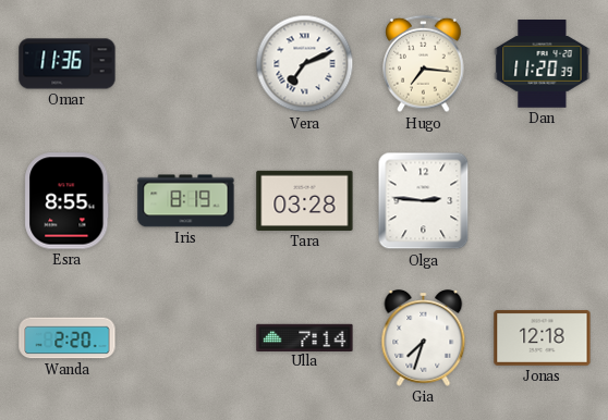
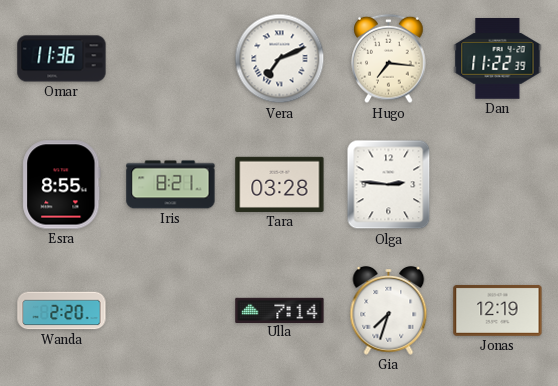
Dan: 11:20 -> 11:22
Iris: 8:19 -> 8:21
Jonas: 12:18 -> 12:19
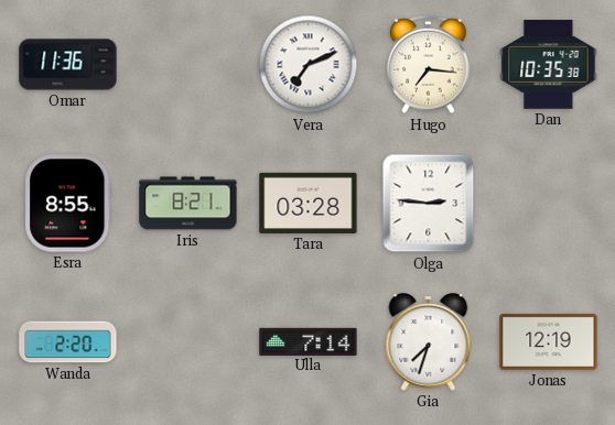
Dan: 11:22 -> 10:35
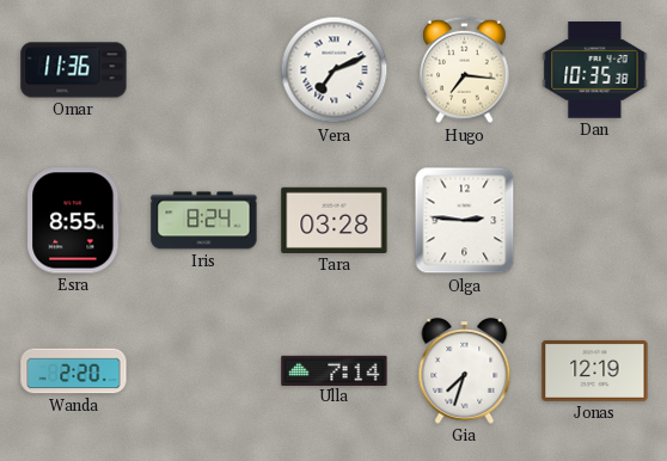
Iris: 8:21 -> 8:24
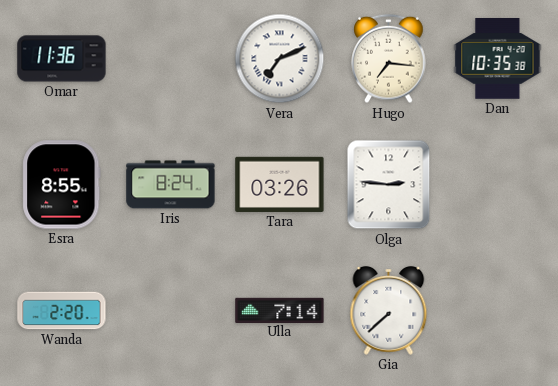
Tara: 03:28 -> 03:26
Gia: 7:33 -> 7:38
Jonas: 12:19 -> none
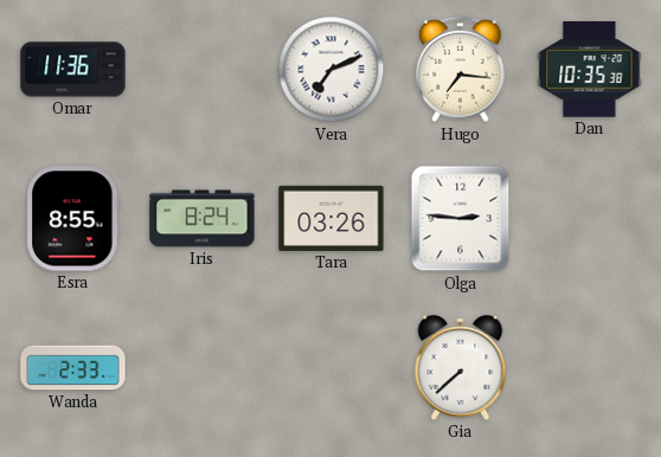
Wanda: 2:20 -> 2:33
Ulla: 7:14 -> none
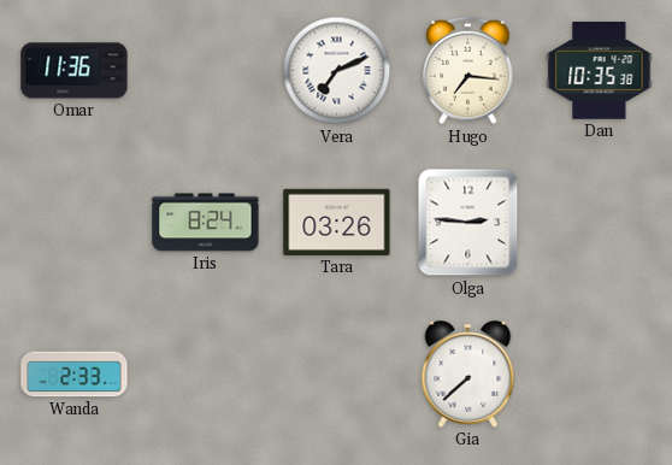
Esra: 8:55 -> none
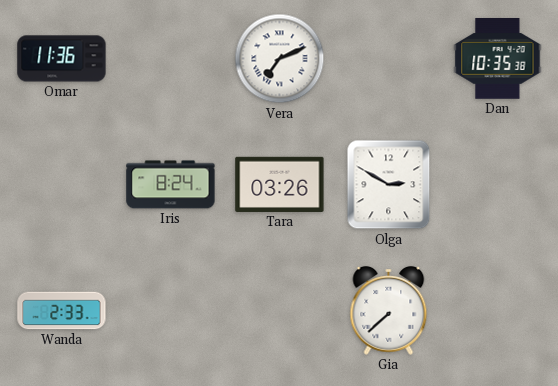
Hugo: 7:16 -> none
Olga: 2:46 -> 2:50
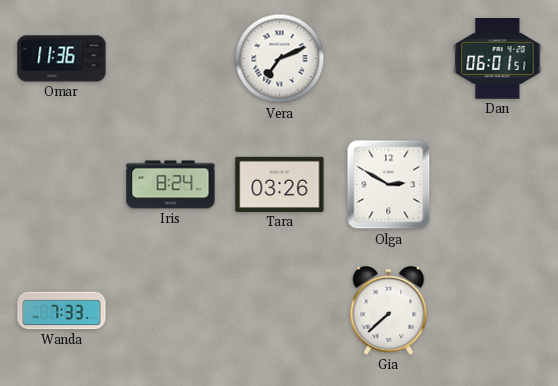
Dan: 10:35 -> 06:01
Wanda: 2:33 -> 7:33
